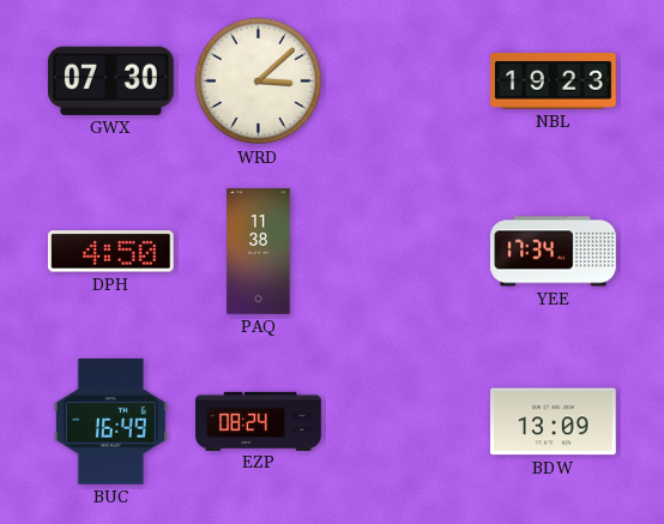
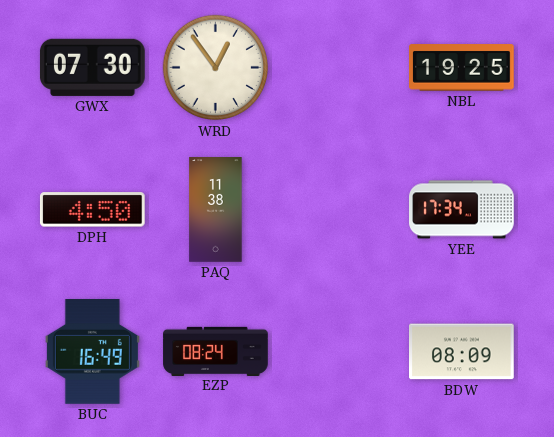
WRD: 3:08 -> 12:54
NBL: 19:23 -> 19:25
BDW: 13:09 -> 08:09
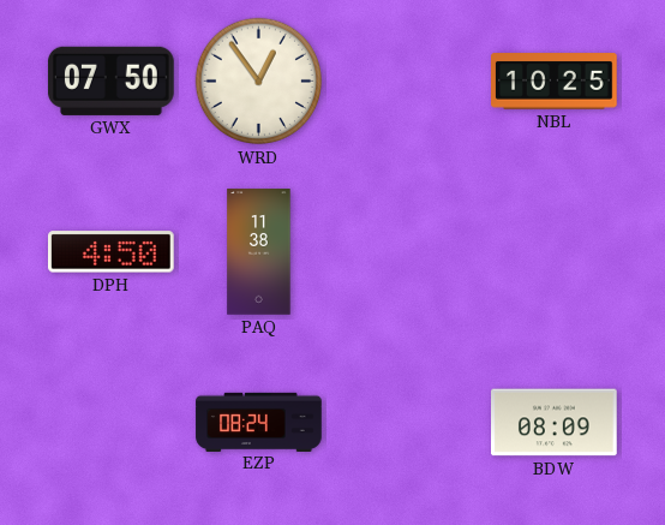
GWX: 07:30 -> 07:50
NBL: 19:25 -> 10:25
YEE: 17:34 -> none
BUC: 16:49 -> none
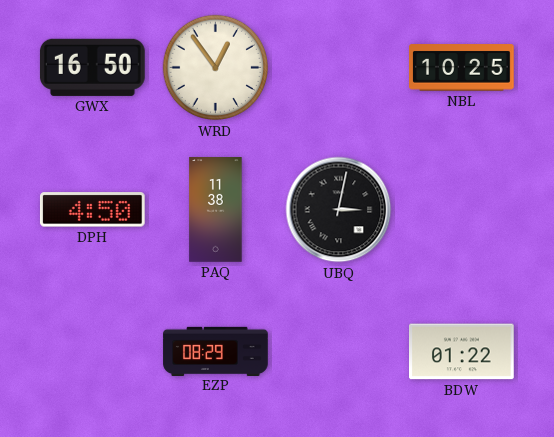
GWX: 07:50 -> 16:50
UBQ: none -> 3:02
EZP: 08:24 -> 08:29
BDW: 08:09 -> 01:22
